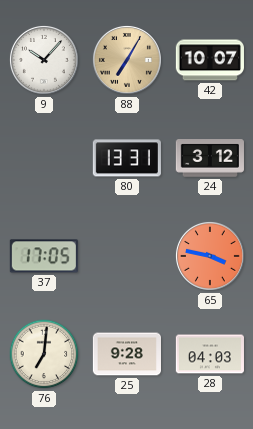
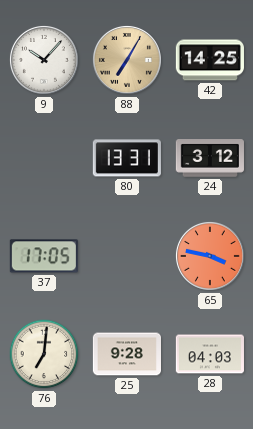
42: 10:07 -> 14:25
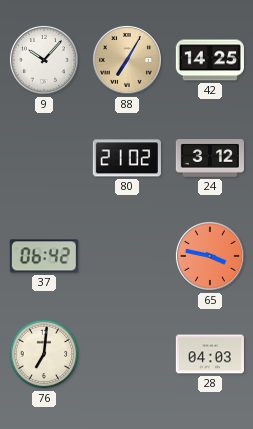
80: 13:31 -> 21:02
37: 17:05 -> 06:42
25: 9:28 -> none
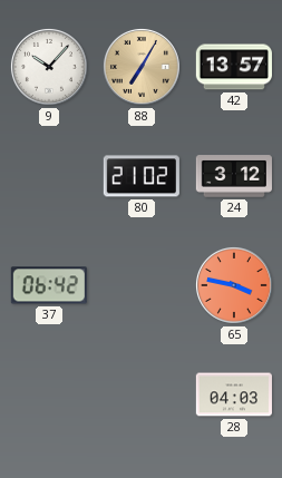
42: 14:25 -> 13:57
76: 7:01 -> none
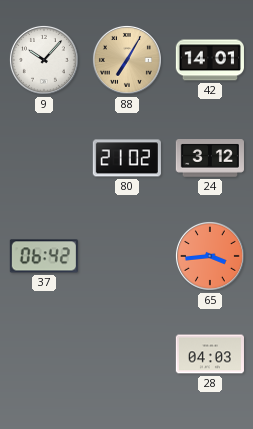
42: 13:57 -> 14:01
65: 3:47 -> 3:44
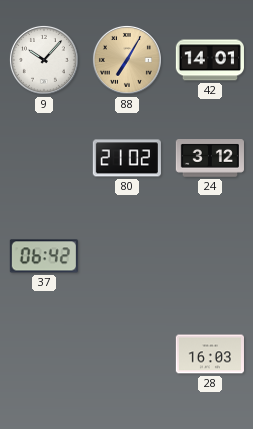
65: 3:44 -> none
28: 04:03 -> 16:03
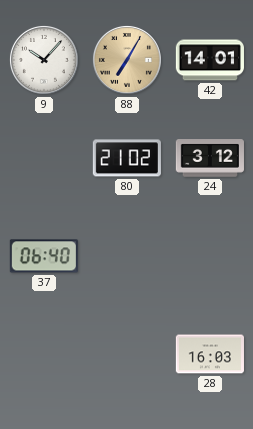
37: 06:42 -> 06:40
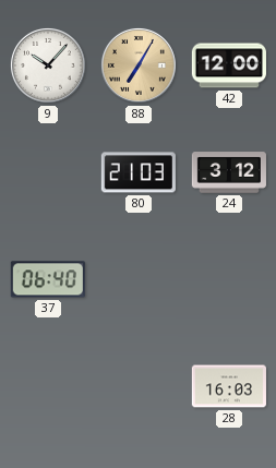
42: 14:01 -> 12:00
80: 21:02 -> 21:03
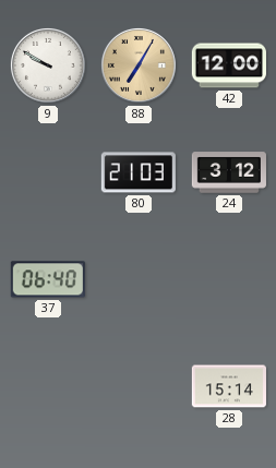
9: 10:07 -> 9:50
28: 16:03 -> 15:14
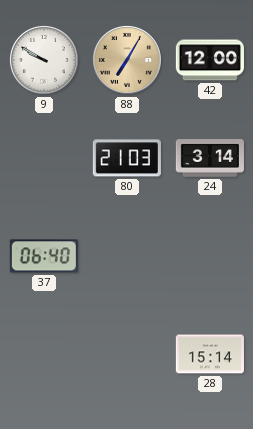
24: 3:12 -> 3:14
